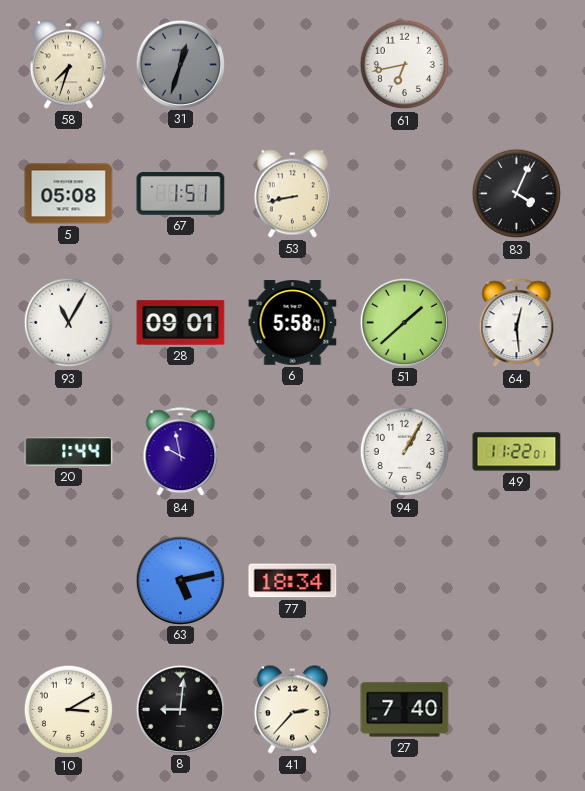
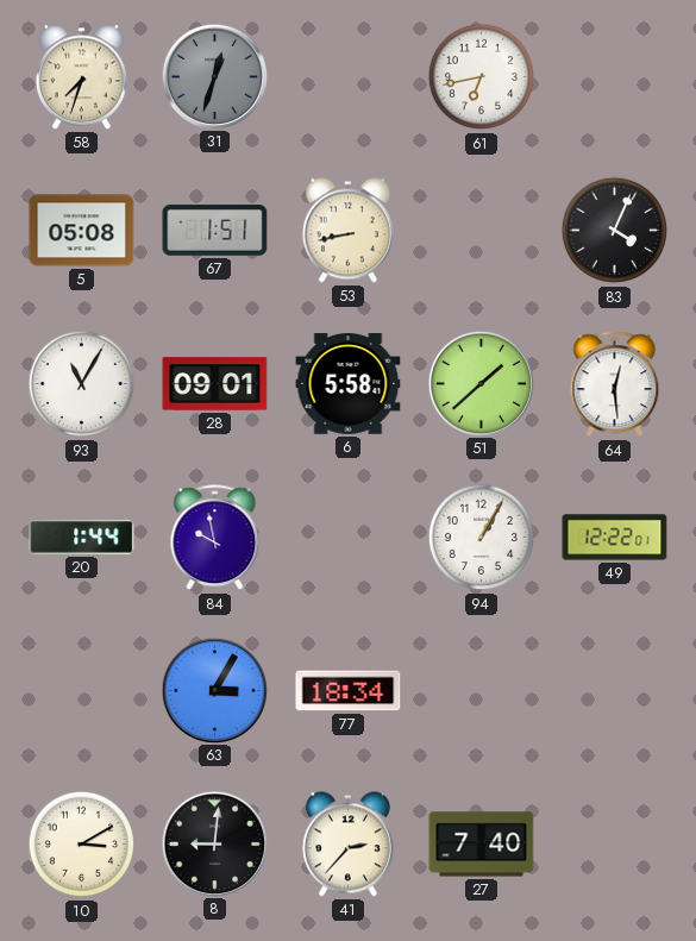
49: 11:22 -> 12:22
63: 5:13 -> 3:05
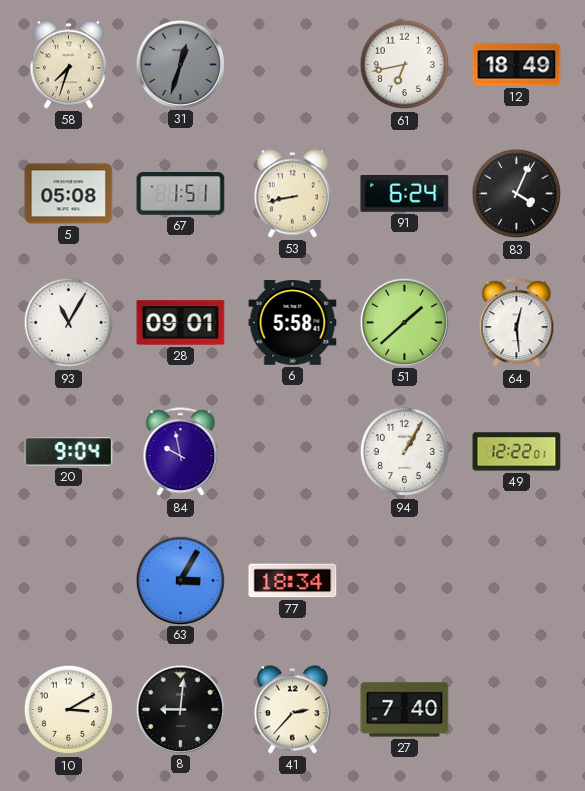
12: none -> 18:49
91: none -> 6:24
20: 1:44 -> 9:04
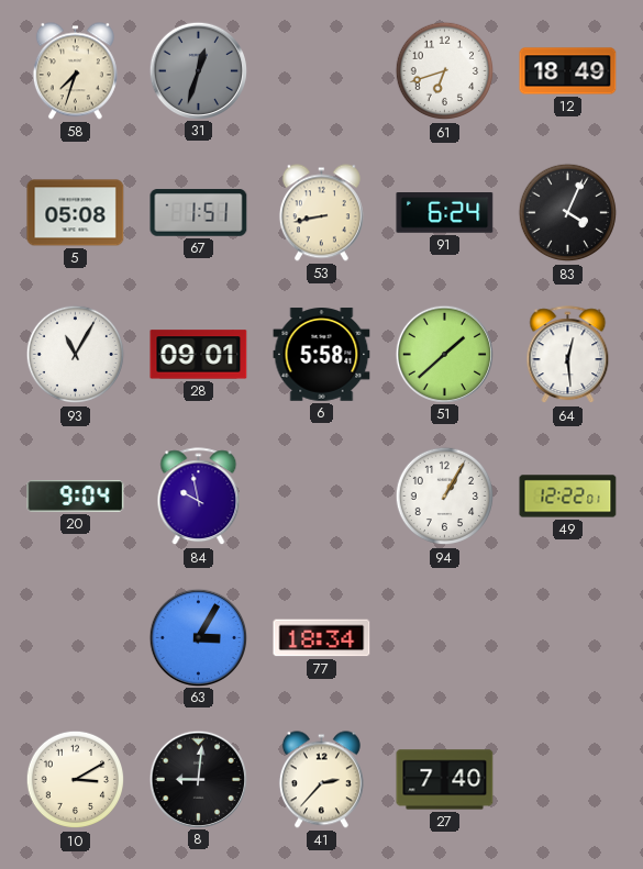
61: 6:43 -> 6:42
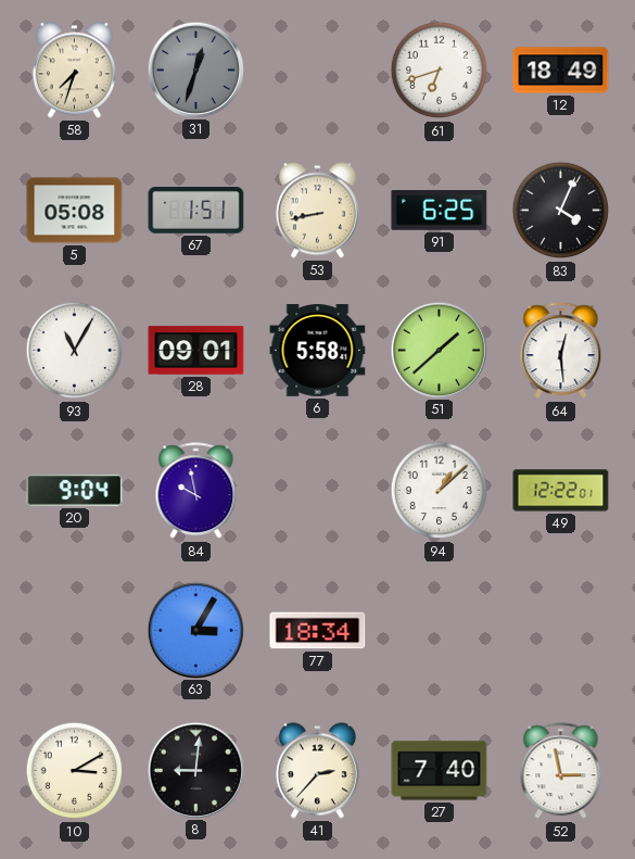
91: 6:24 -> 6:25
94: 1:05 -> 1:08
52: none -> 2:58
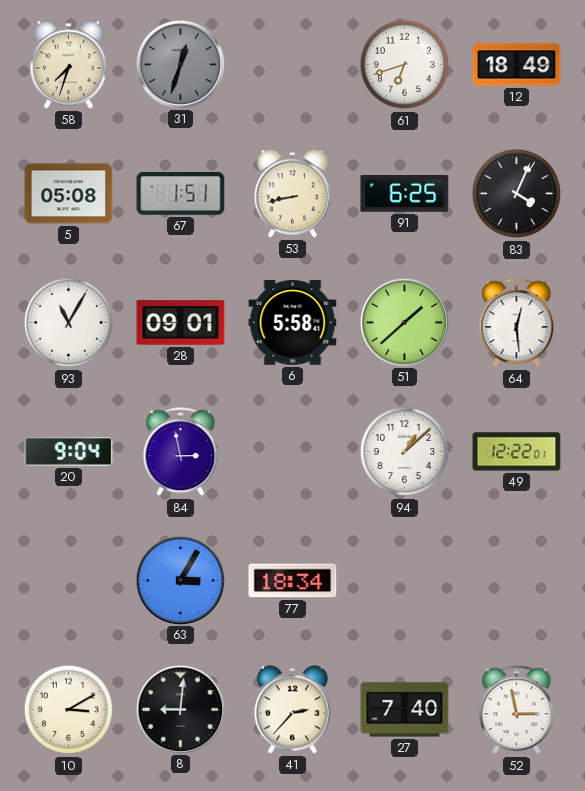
84: 9:58 -> 2:58
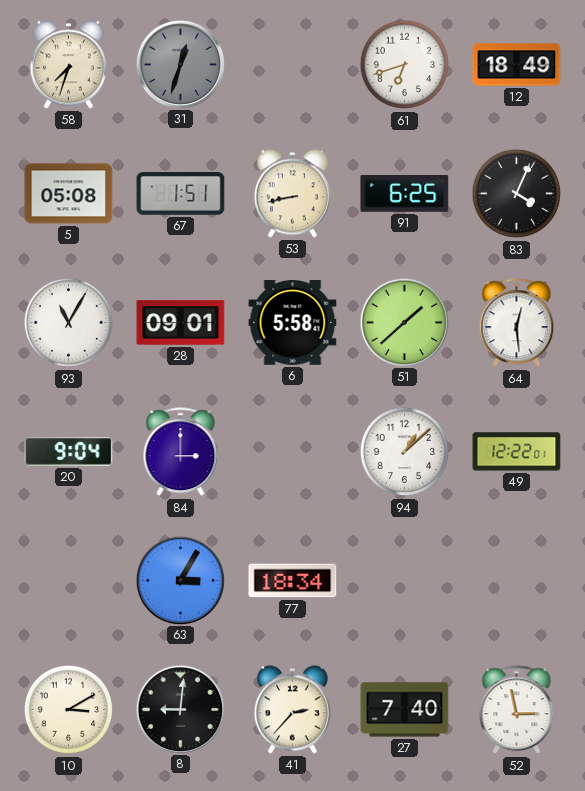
84: 2:58 -> 3:00
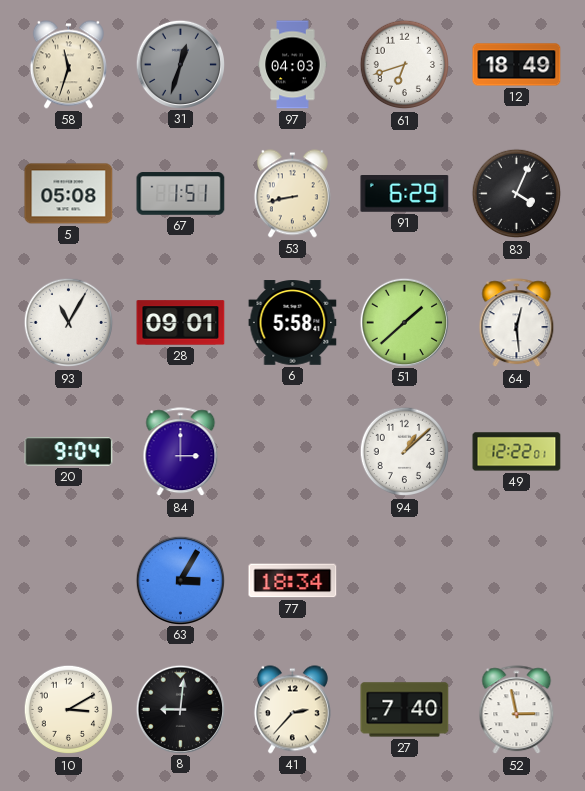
58: 7:33 -> 11:33
97: none -> 04:03
91: 6:25 -> 6:29
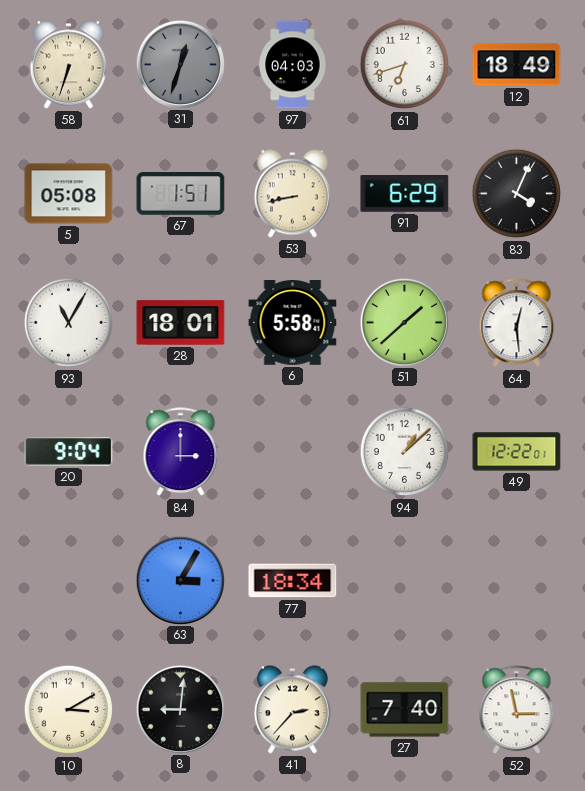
58: 11:33 -> 6:33
28: 09:01 -> 18:01
